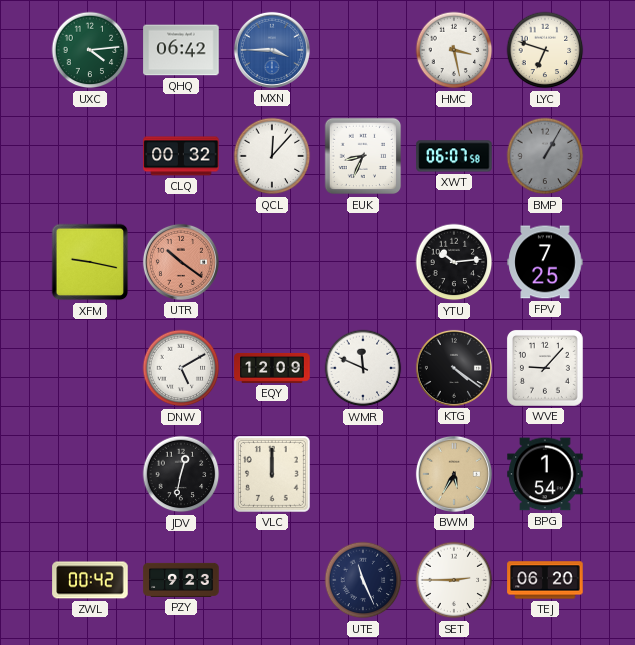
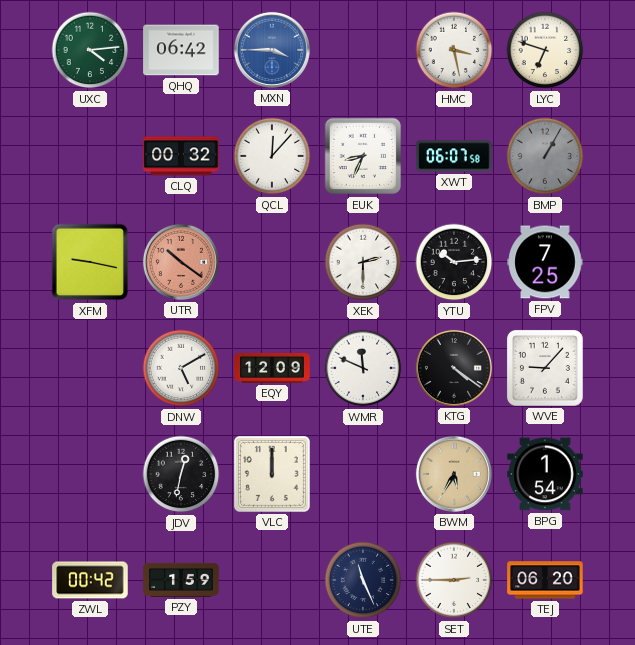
XEK: none -> 2:30
PZY: 9:23 -> 1:59
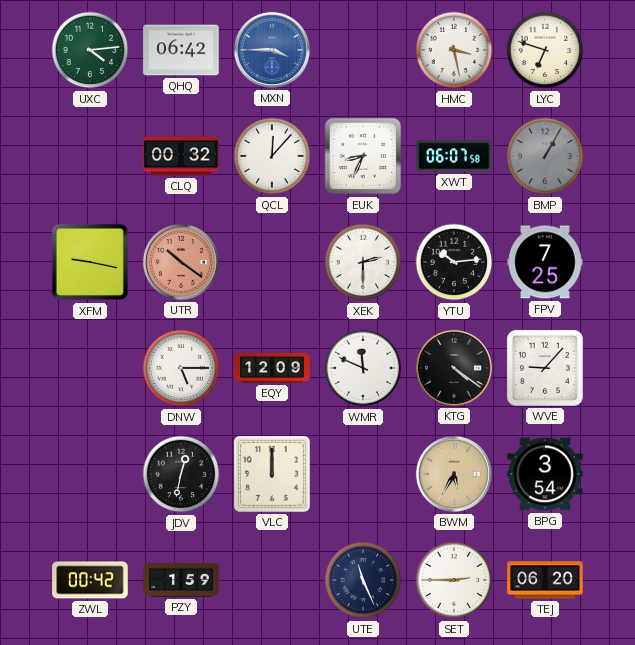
DNW: 5:10 -> 5:15
BPG: 1:54 -> 3:54
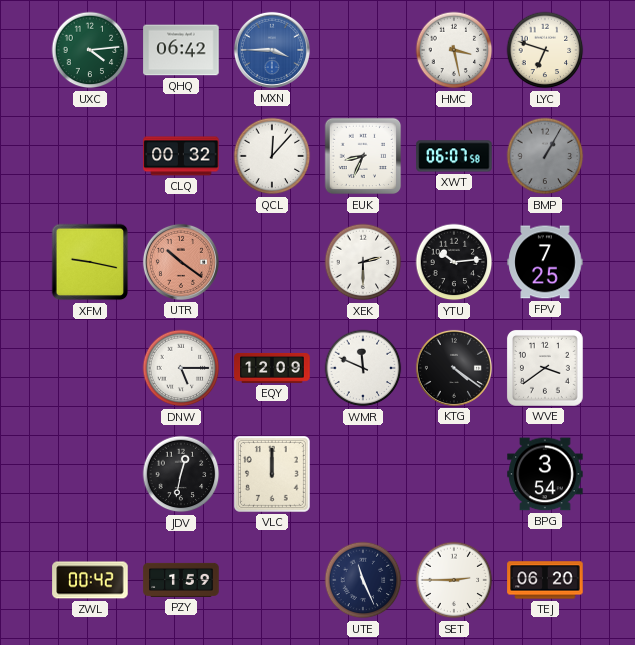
WVE: 9:07 -> 3:39
BWM: 5:35 -> none
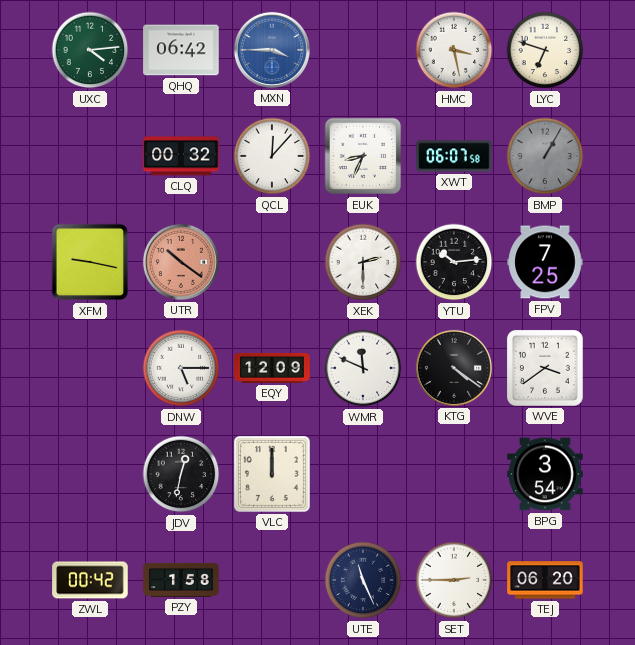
PZY: 1:59 -> 1:58
